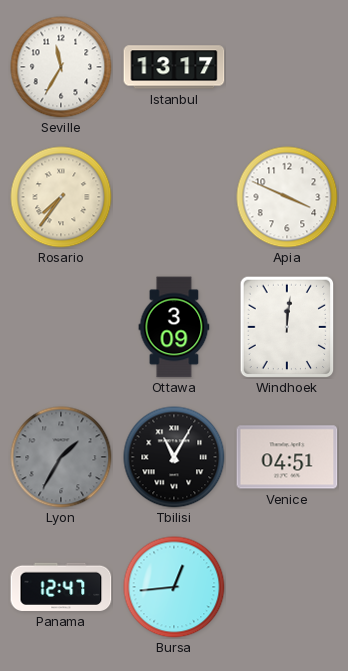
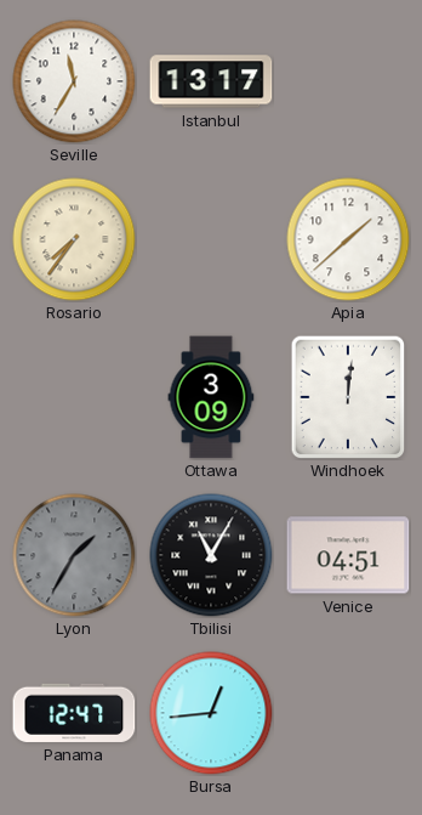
Apia: 3:49 -> 1:38
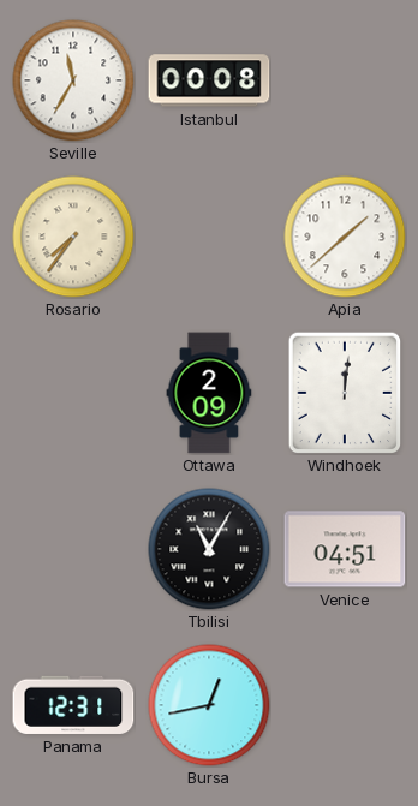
Istanbul: 13:17 -> 00:08
Ottawa: 3:09 -> 2:09
Lyon: 1:35 -> none
Panama: 12:47 -> 12:31
Bursa: 12:44 -> 12:43
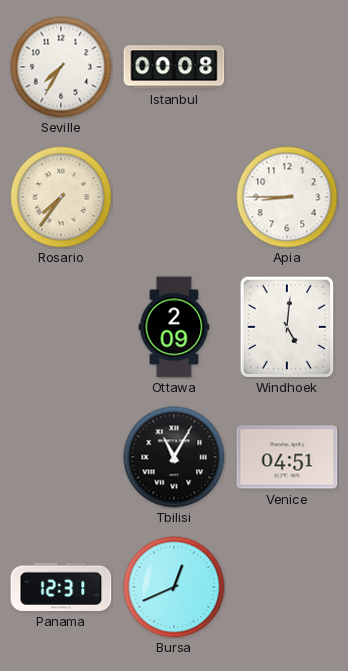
Seville: 11:35 -> 7:35
Apia: 1:38 -> 8:45
Windhoek: 12:01 -> 5:01
Bursa: 12:43 -> 12:41
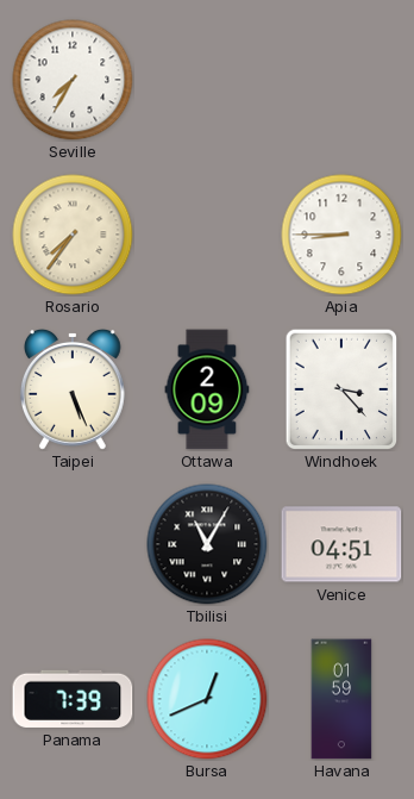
Istanbul: 00:08 -> none
Taipei: none -> 5:26
Windhoek: 5:01 -> 3:23
Panama: 12:31 -> 7:39
Havana: none -> 01:59
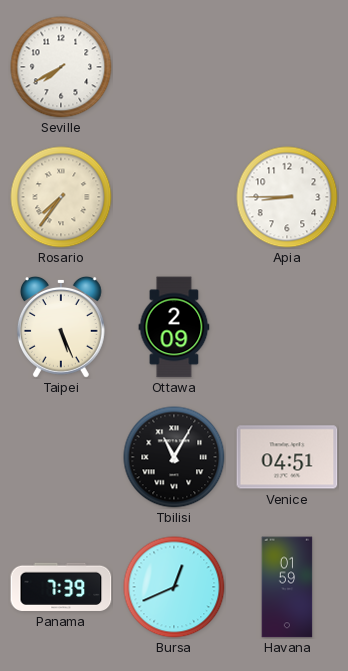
Seville: 7:35 -> 7:40
Windhoek: 3:23 -> none
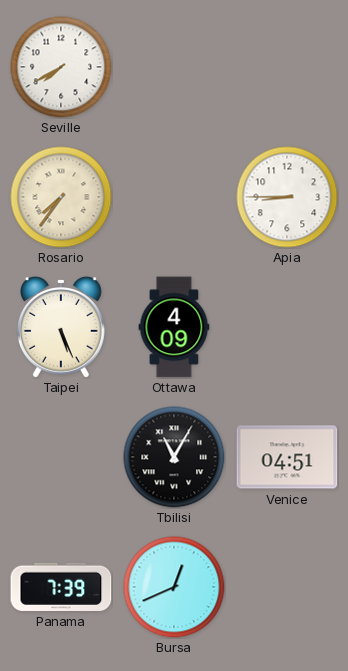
Ottawa: 2:09 -> 4:09
Havana: 01:59 -> none
